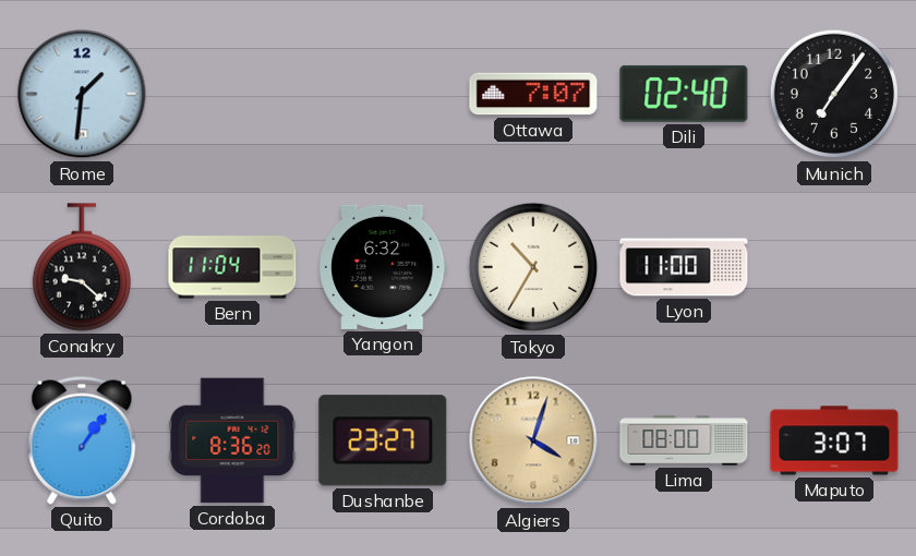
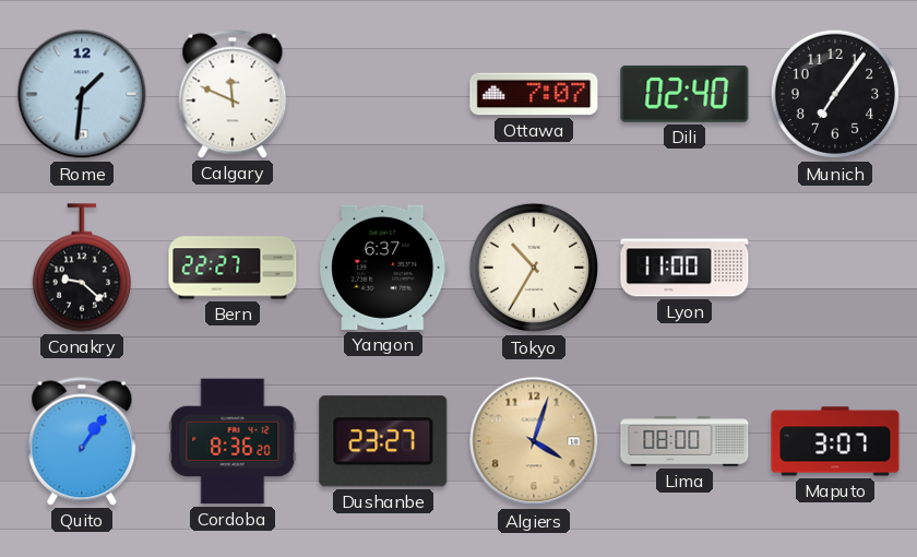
Calgary: none -> 11:49
Bern: 11:04 -> 22:27
Yangon: 6:32 -> 6:37
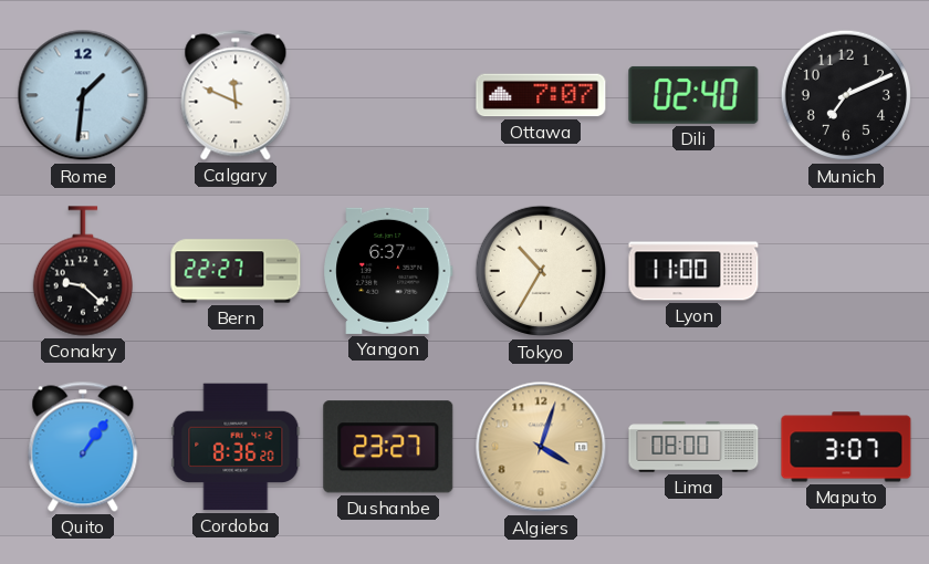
Munich: 7:06 -> 7:11
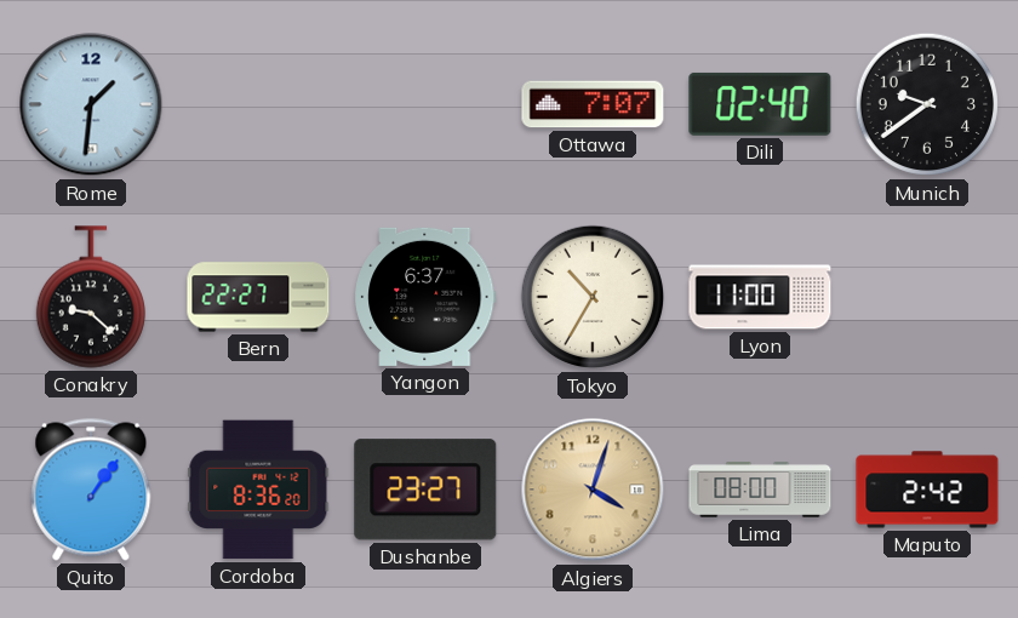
Calgary: 11:49 -> none
Munich: 7:11 -> 9:39
Maputo: 3:07 -> 2:42
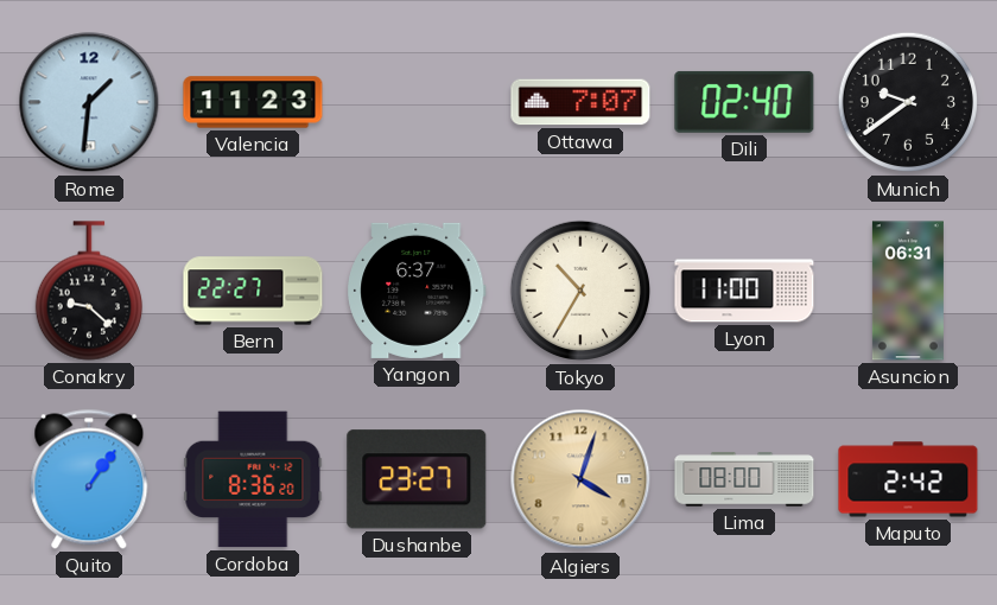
Valencia: none -> 11:23
Asuncion: none -> 06:31
